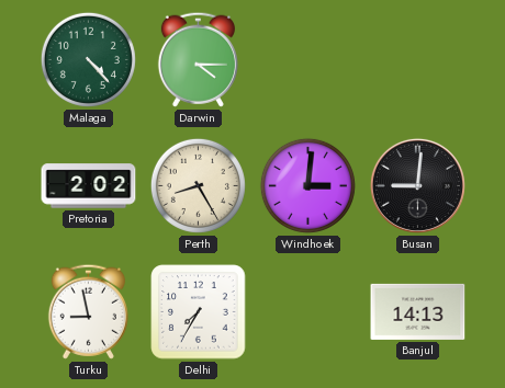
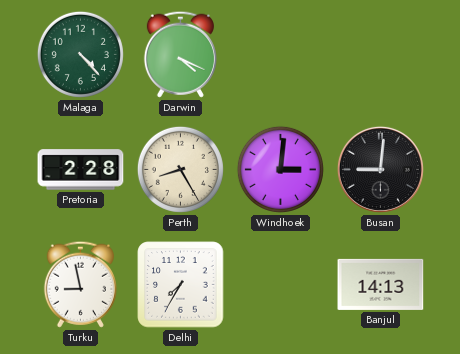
Darwin: 4:15 -> 4:19
Pretoria: 2:02 -> 2:28
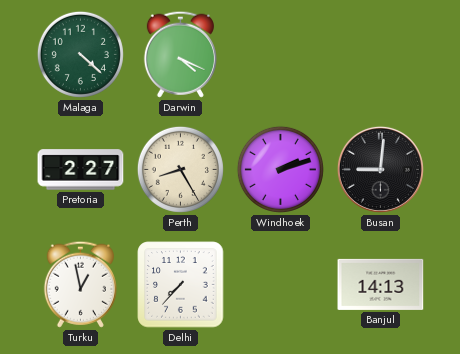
Malaga: 4:23 -> 4:22
Pretoria: 2:28 -> 2:27
Windhoek: 3:01 -> 2:12
Turku: 8:58 -> 12:58
Delhi: 7:35 -> 7:37
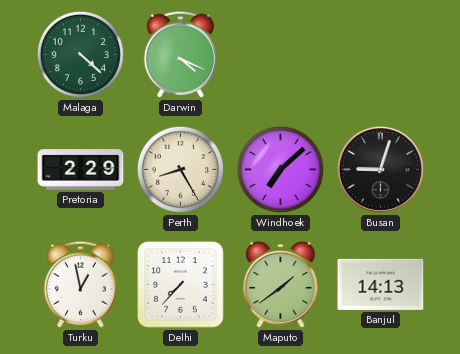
Pretoria: 2:27 -> 2:29
Windhoek: 2:12 -> 7:08
Busan: 9:01 -> 9:03
Maputo: none -> 1:39
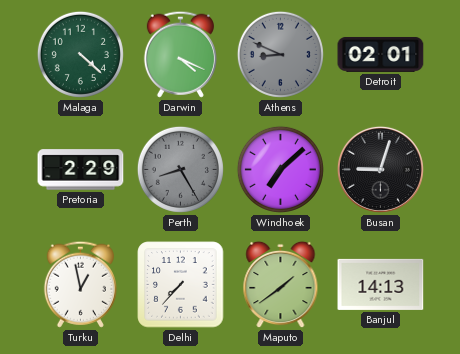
Athens: none -> 8:49
Detroit: none -> 02:01
Perth dial: cream -> grey
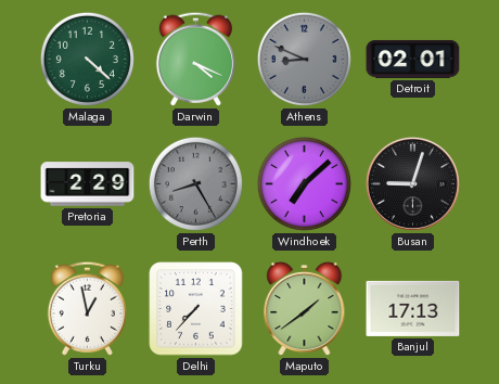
Banjul: 14:13 -> 17:13
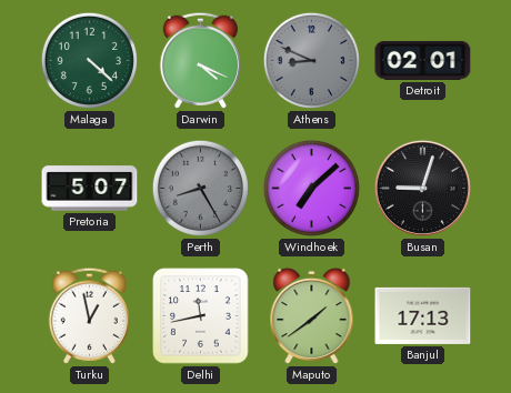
Pretoria: 2:29 -> 5:07
Delhi: 7:37 -> 11:43
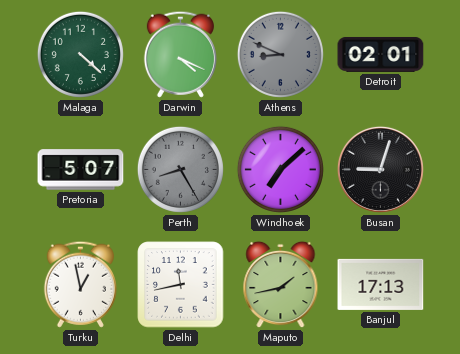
Maputo: 1:39 -> 1:43
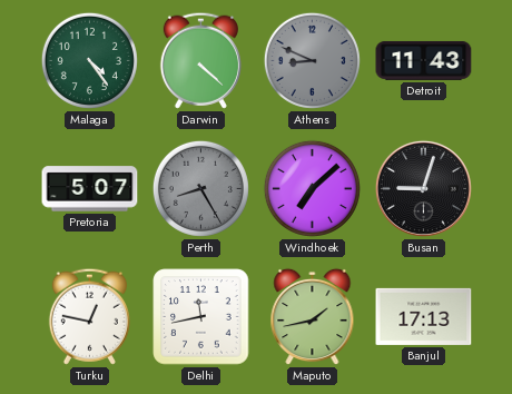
Malaga: 4:22 -> 4:24
Darwin: 4:19 -> 4:22
Detroit: 02:01 -> 11:43
Turku: 12:58 -> 12:47
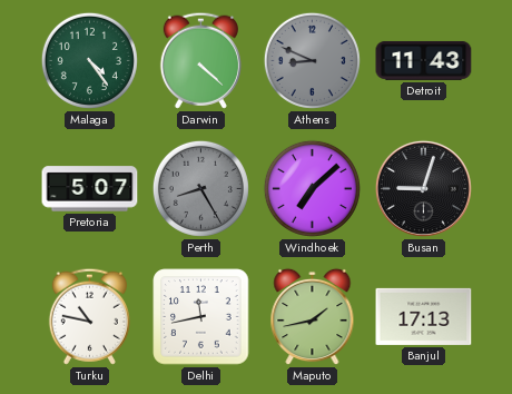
Turku: 12:47 -> 10:47
